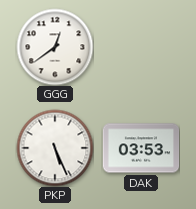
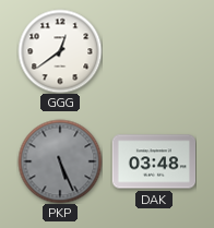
PKP dial: white -> grey
DAK: 03:53 -> 03:48
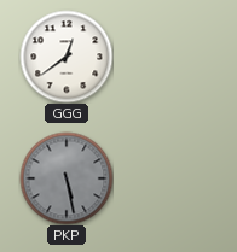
PKP: 5:26 -> 5:28
DAK: 03:48 -> none
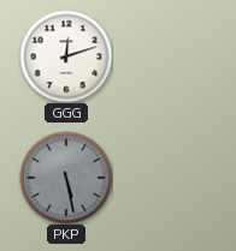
GGG: 12:39 -> 12:12
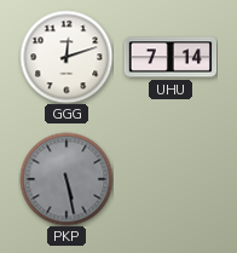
UHU: none -> 7:14
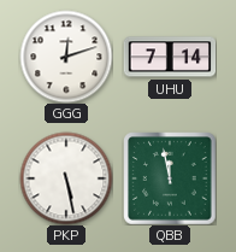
PKP dial: grey -> white
QBB: none -> 11:58
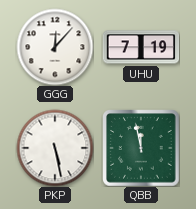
GGG: 12:12 -> 12:07
UHU: 7:14 -> 7:19
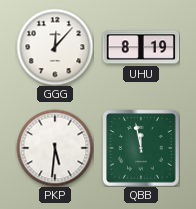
UHU: 7:19 -> 8:19
PKP: 5:28 -> 5:31
